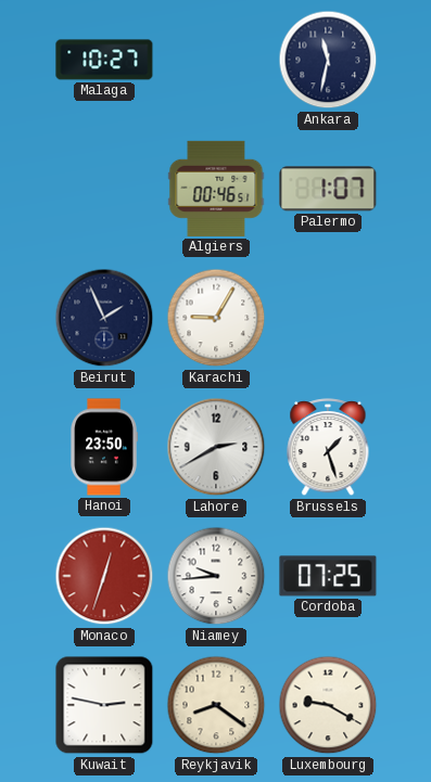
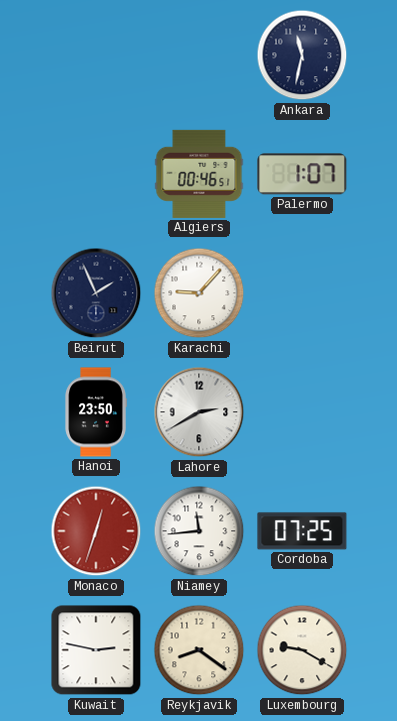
Malaga: 10:27 -> none
Karachi: 9:05 -> 9:07
Brussels: 1:27 -> none
Niamey: 9:44 -> 11:44
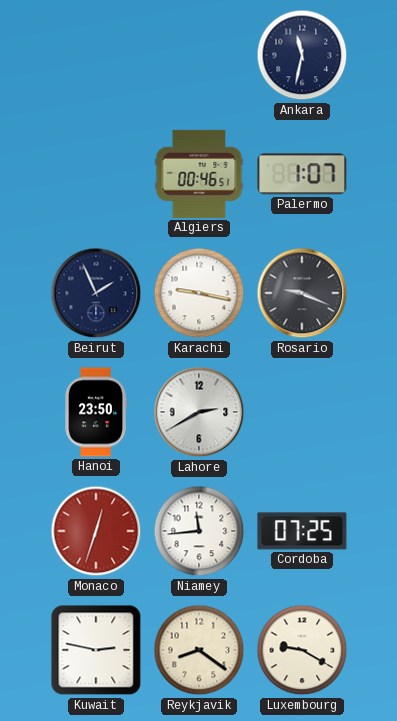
Karachi: 9:07 -> 9:17
Rosario: none -> 9:19
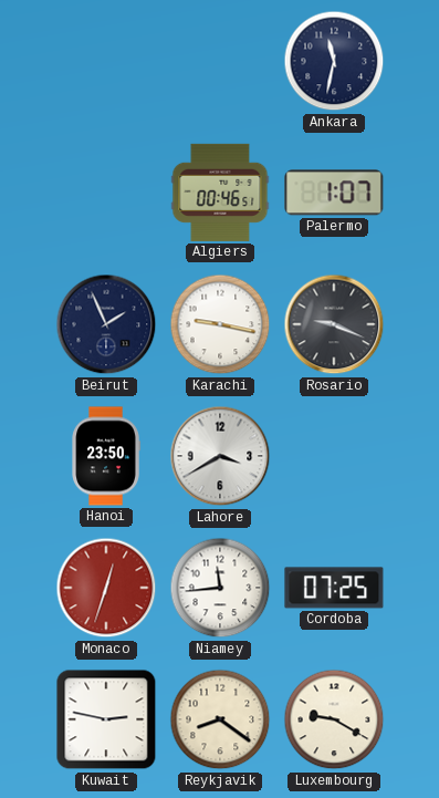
Lahore: 2:40 -> 3:40
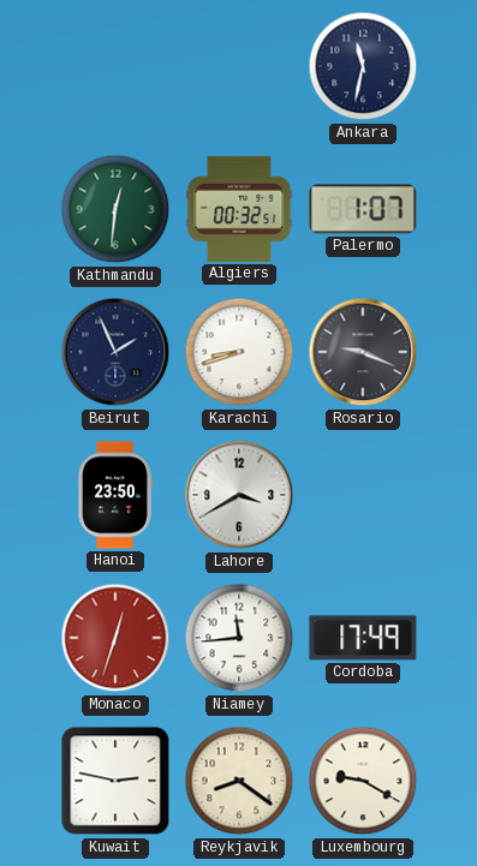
Kathmandu: none -> 12:31
Algiers: 00:46 -> 00:32
Karachi: 9:17 -> 8:42
Cordoba: 07:25 -> 17:49
